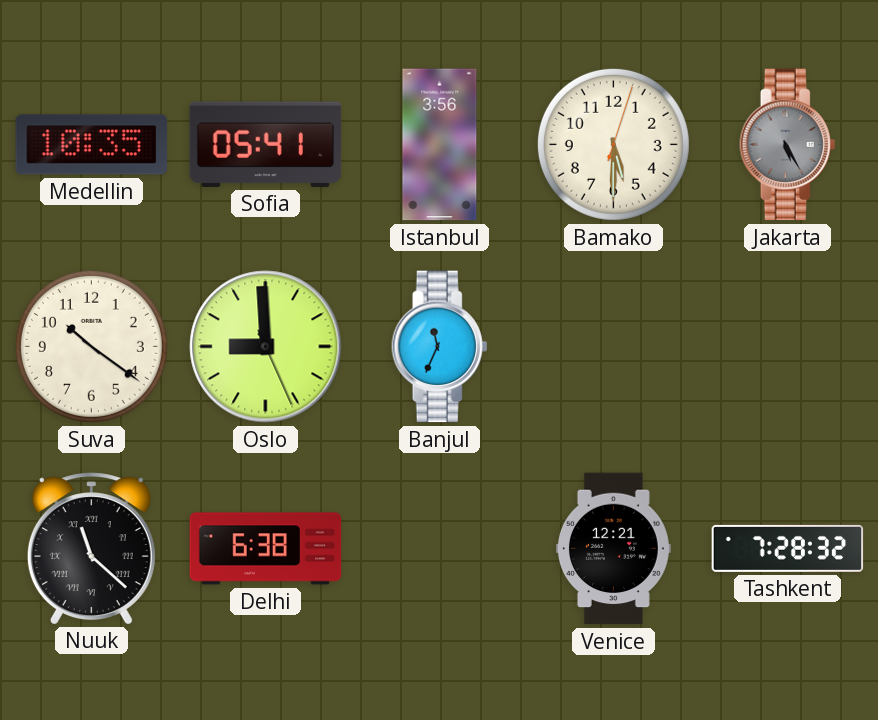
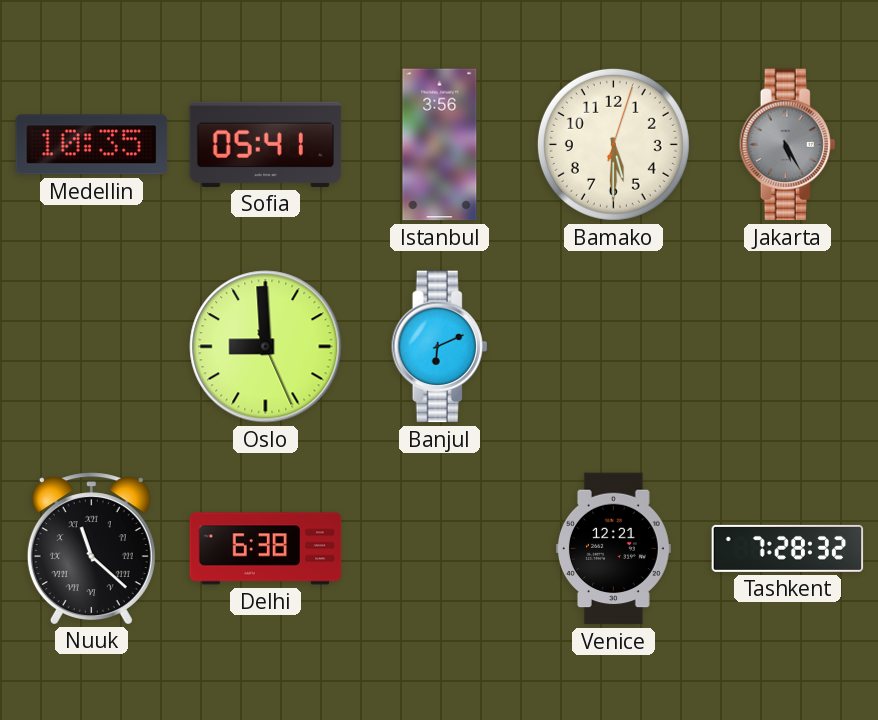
Suva: 10:21 -> none
Banjul: 11:34 -> 6:11
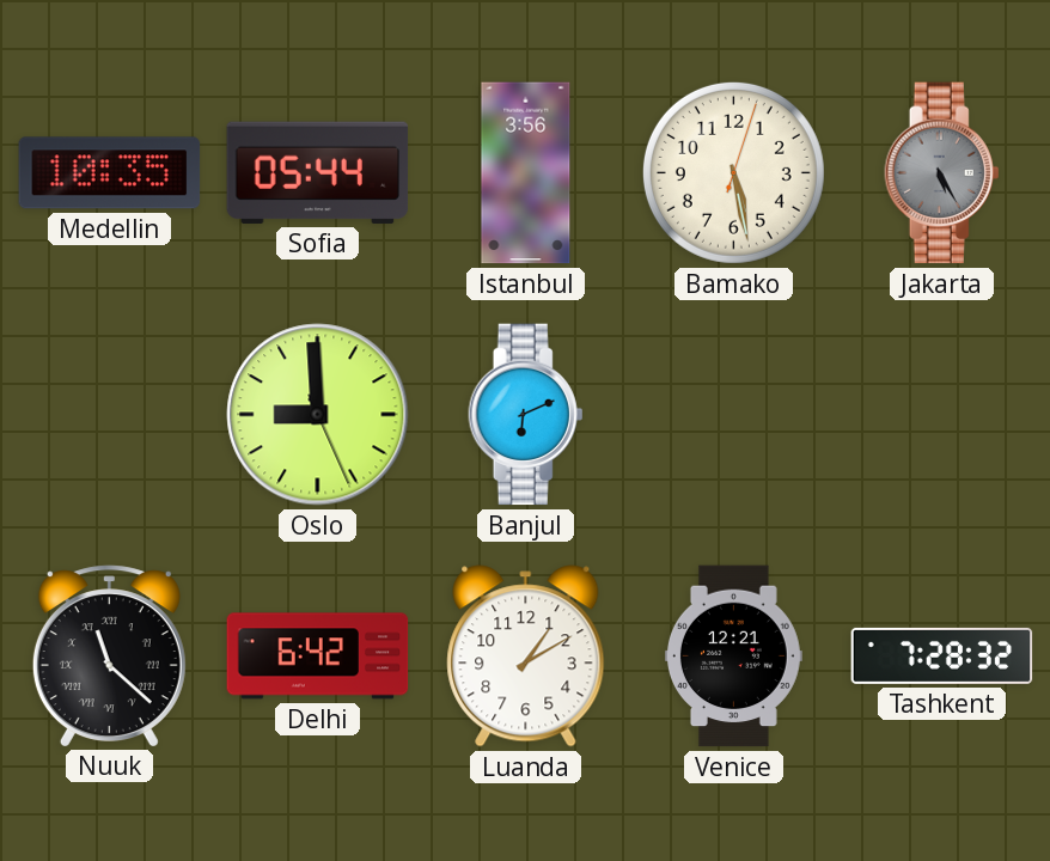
Sofia: 05:41 -> 05:44
Bamako: 5:30 -> 5:28
Delhi: 6:38 -> 6:42
Luanda: none -> 1:10
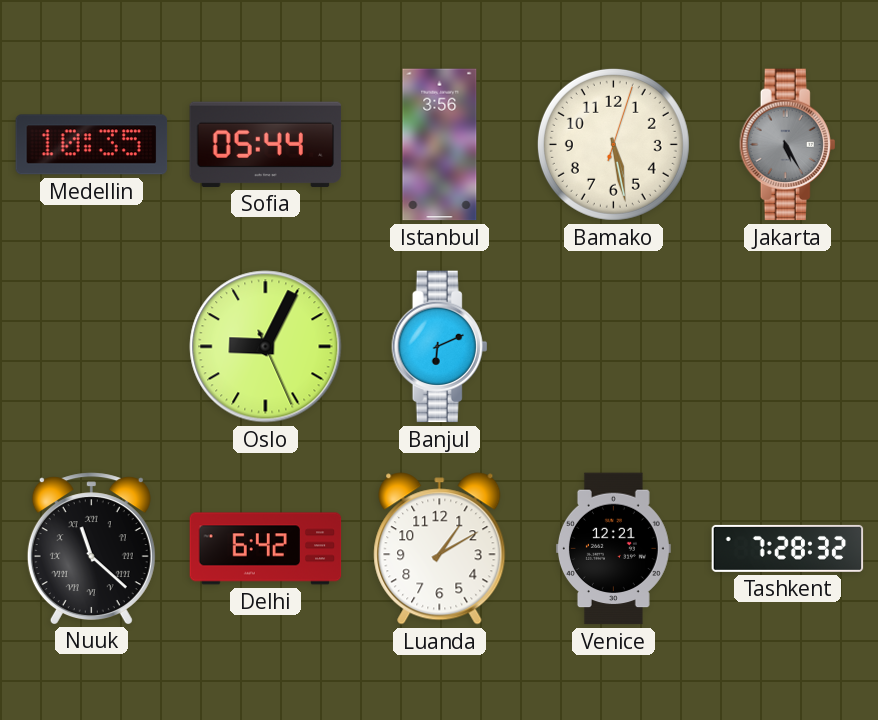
Oslo: 8:59 -> 9:04
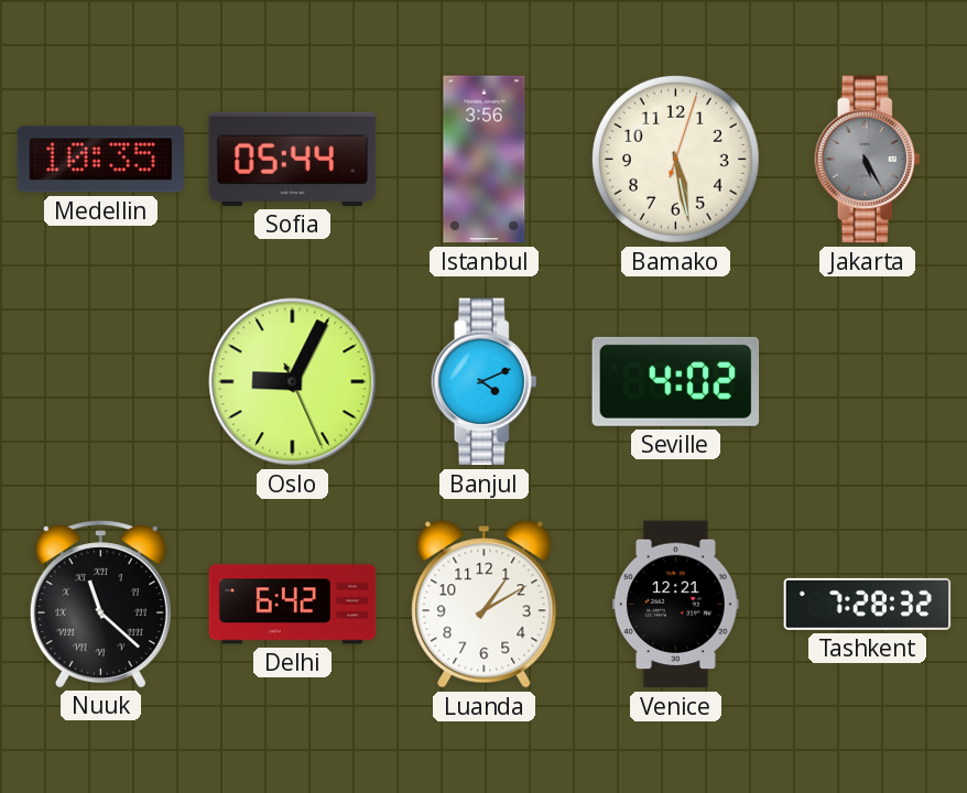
Banjul: 6:11 -> 4:11
Seville: none -> 4:02
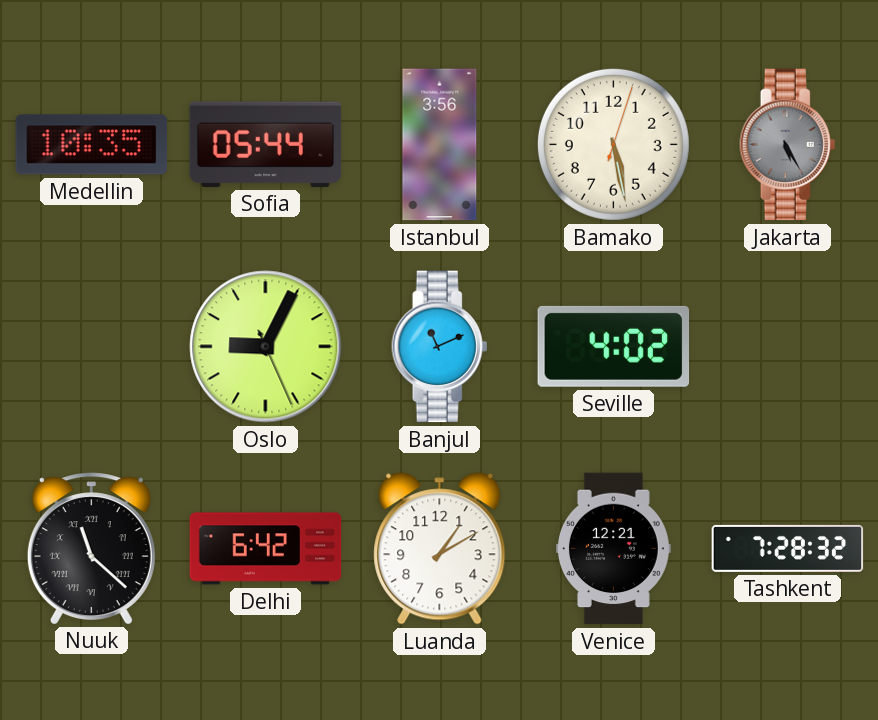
Banjul: 4:11 -> 11:11
